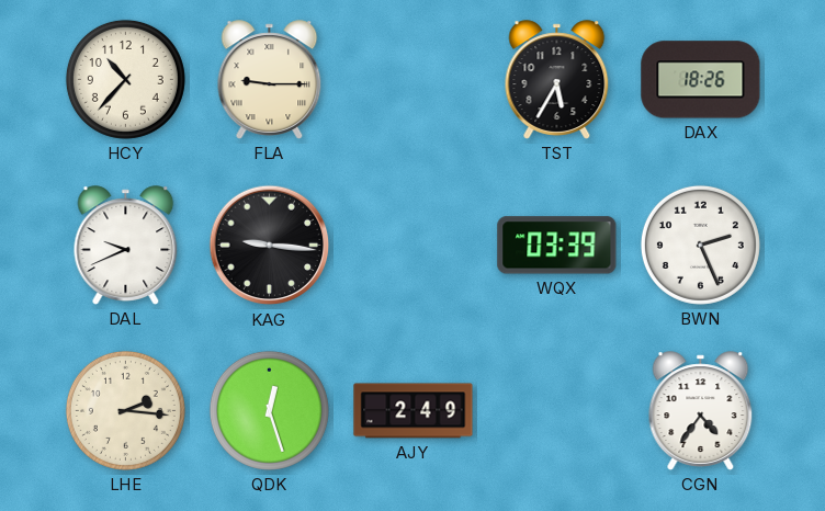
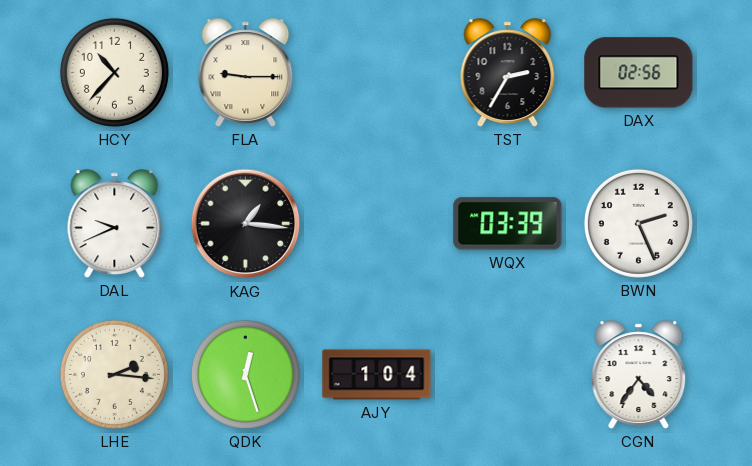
TST: 5:35 -> 2:35
DAX: 18:26 -> 02:56
KAG: 9:16 -> 1:16
AJY: 2:49 -> 1:04
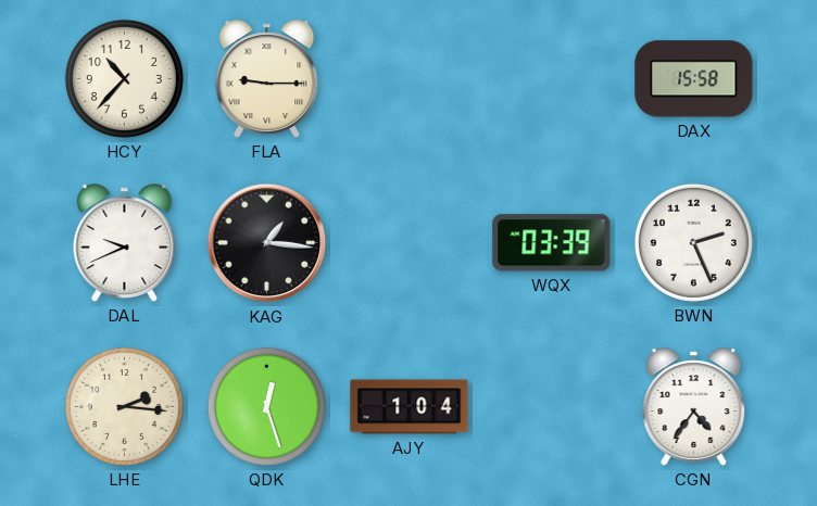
TST: 2:35 -> none
DAX: 02:56 -> 15:58
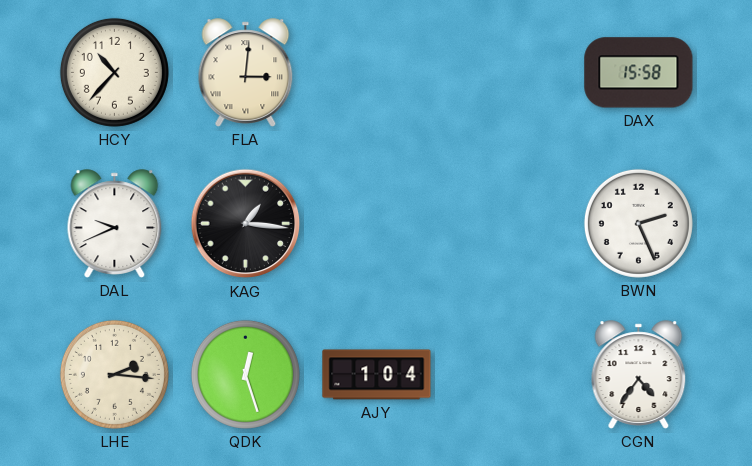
FLA: 9:15 -> 3:01
WQX: 03:39 -> none
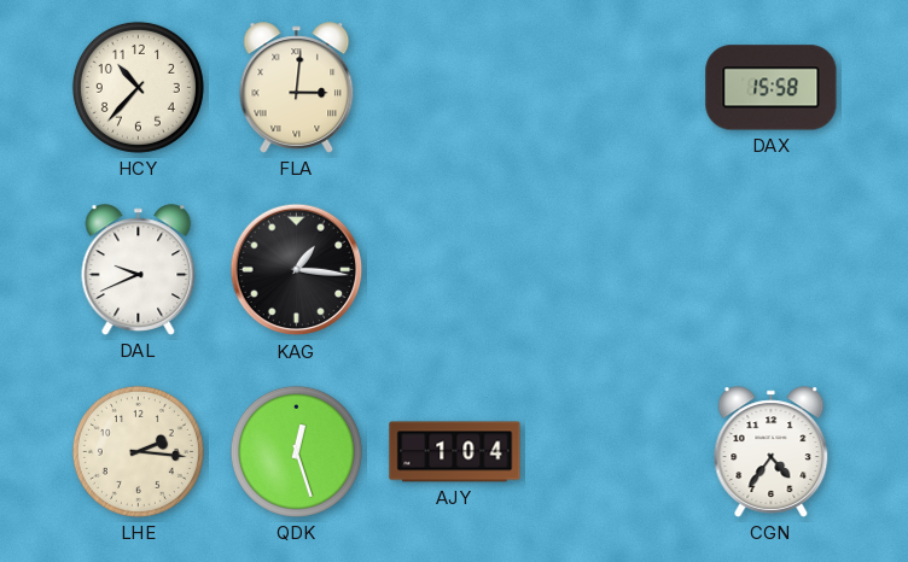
BWN: 2:26 -> none
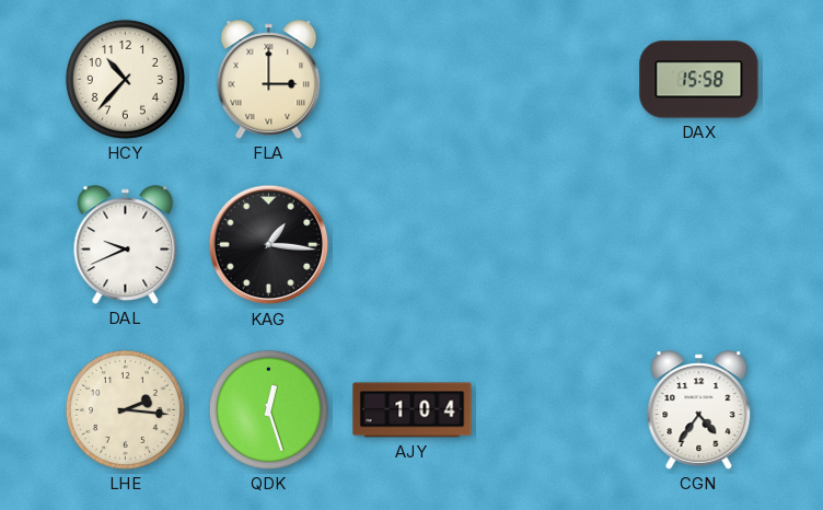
FLA: 3:01 -> 3:00
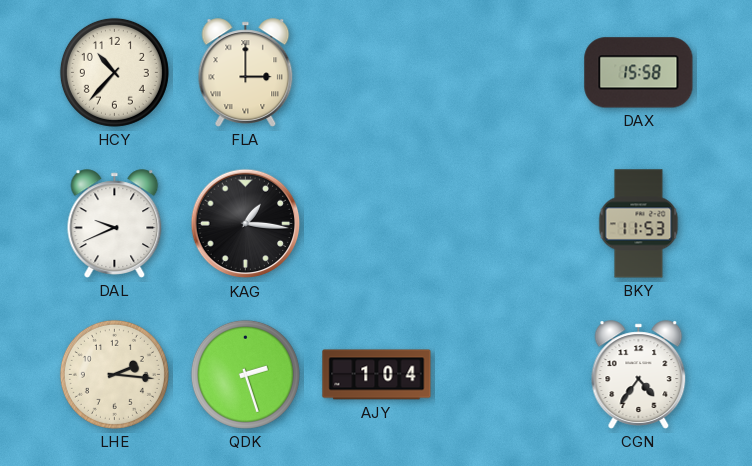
BKY: none -> 11:53
QDK: 12:27 -> 2:27
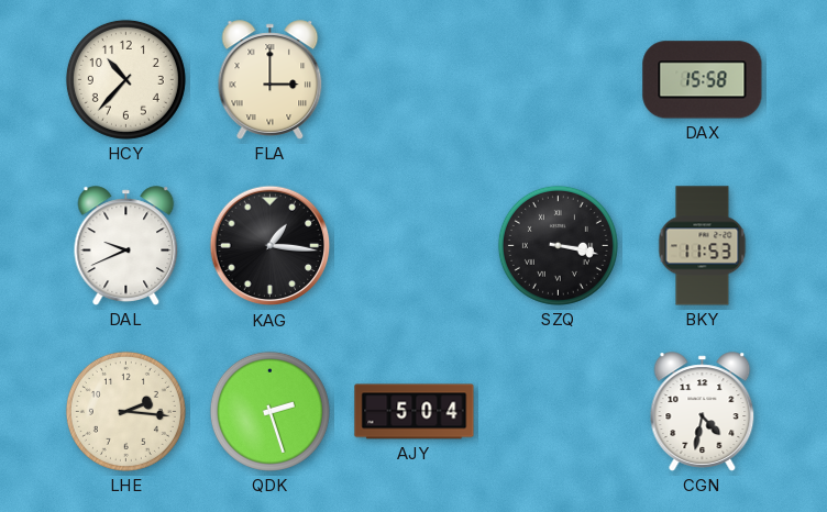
SZQ: none -> 3:17
AJY: 1:04 -> 5:04
CGN: 4:36 -> 4:32
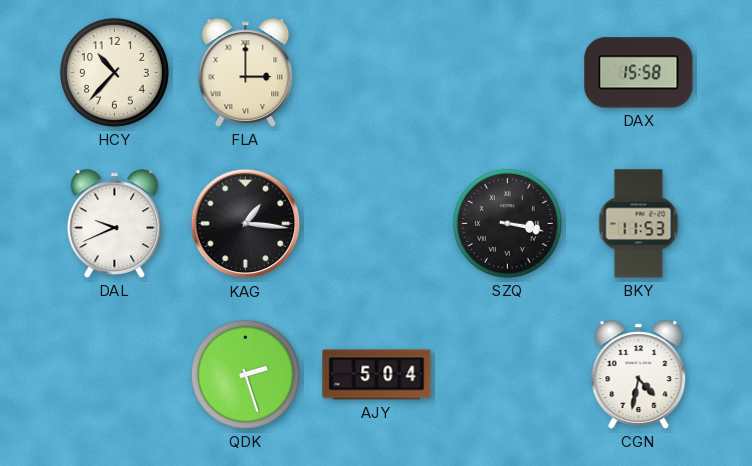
LHE: 2:16 -> none
